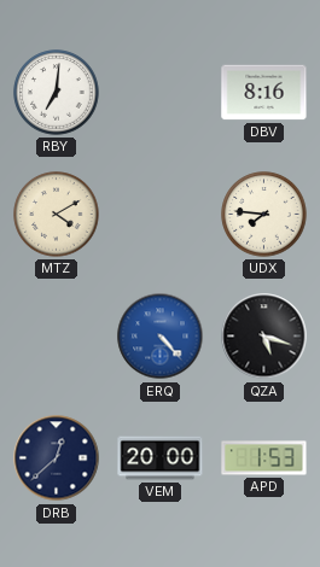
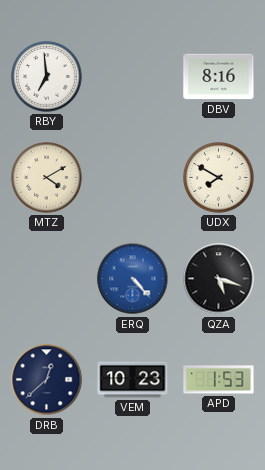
RBY: 7:01 -> 6:59
UDX: 7:46 -> 7:50
VEM: 20:00 -> 10:23
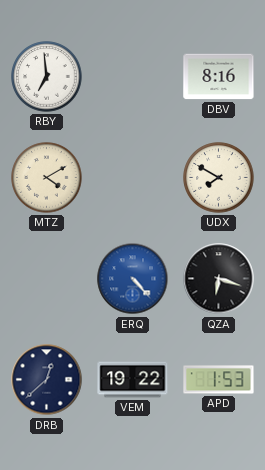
QZA: 5:18 -> 6:18
VEM: 10:23 -> 19:22
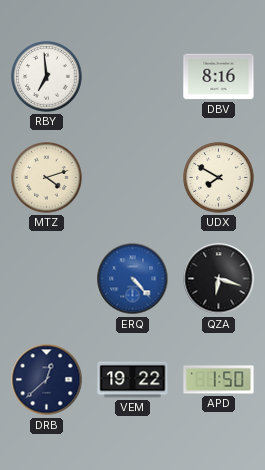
MTZ: 4:10 -> 4:12
APD: 1:53 -> 1:50
